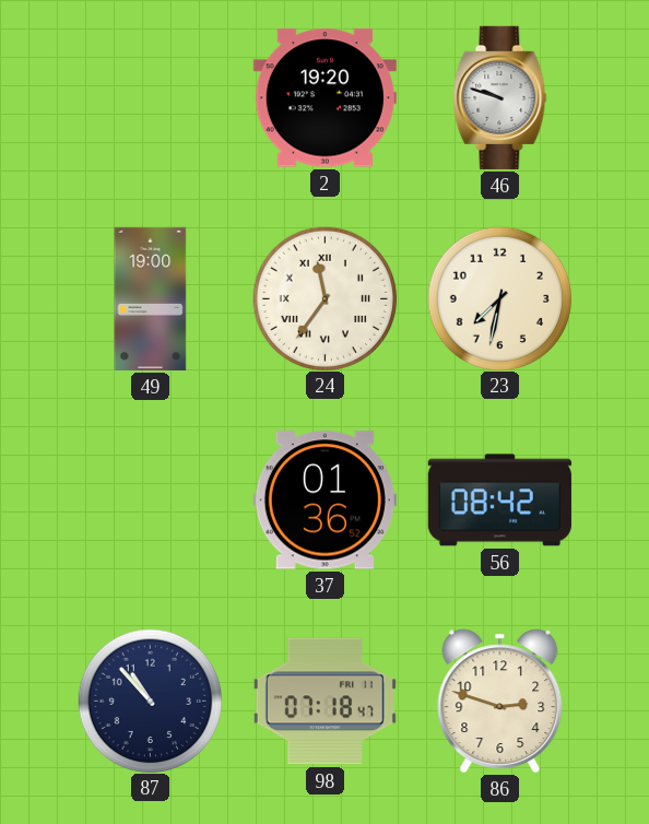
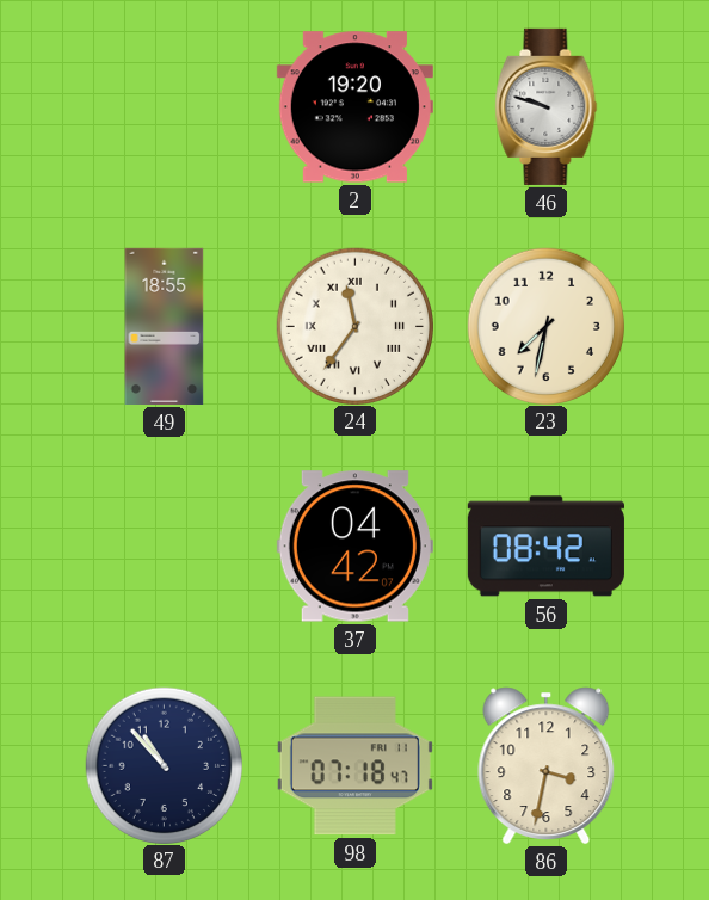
49: 19:00 -> 18:55
37: 01:36 -> 04:42
86: 2:48 -> 3:32
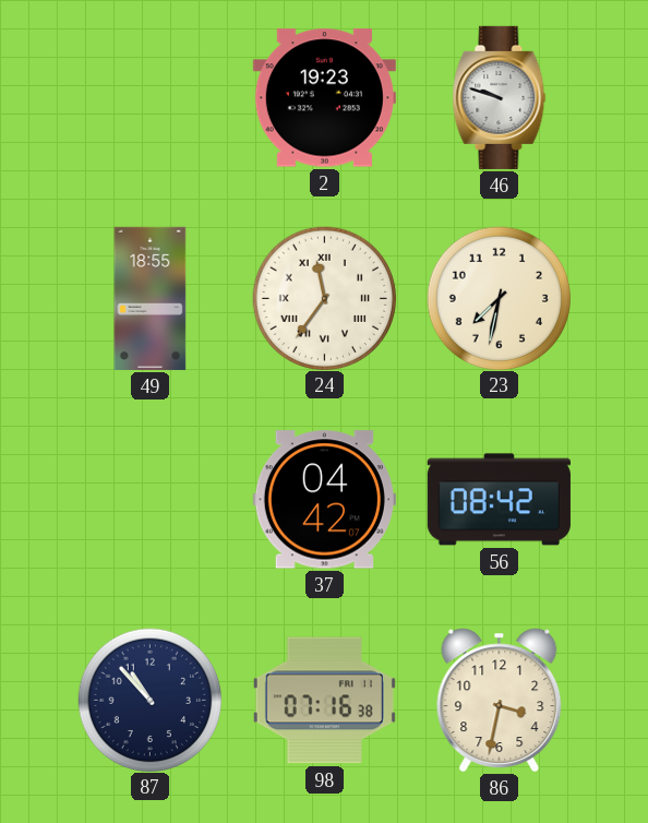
2: 19:20 -> 19:23
98: 07:18 -> 07:16
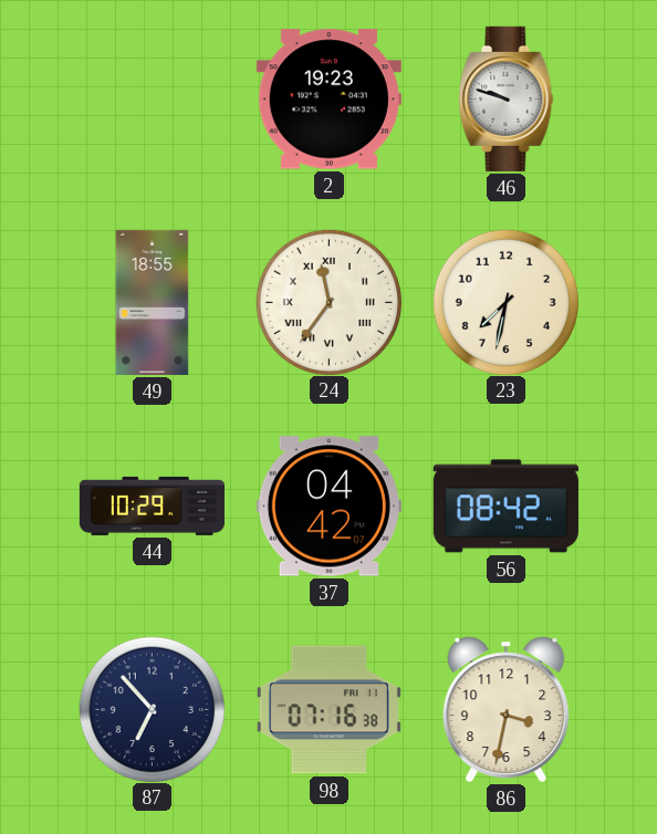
44: none -> 10:29
87: 10:53 -> 6:53
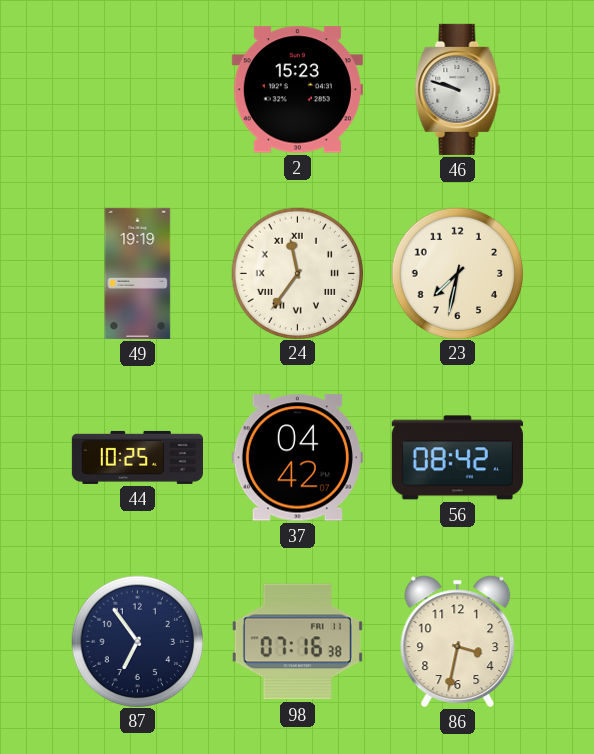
2: 19:23 -> 15:23
49: 18:55 -> 19:19
44: 10:29 -> 10:25
87: 6:53 -> 6:54
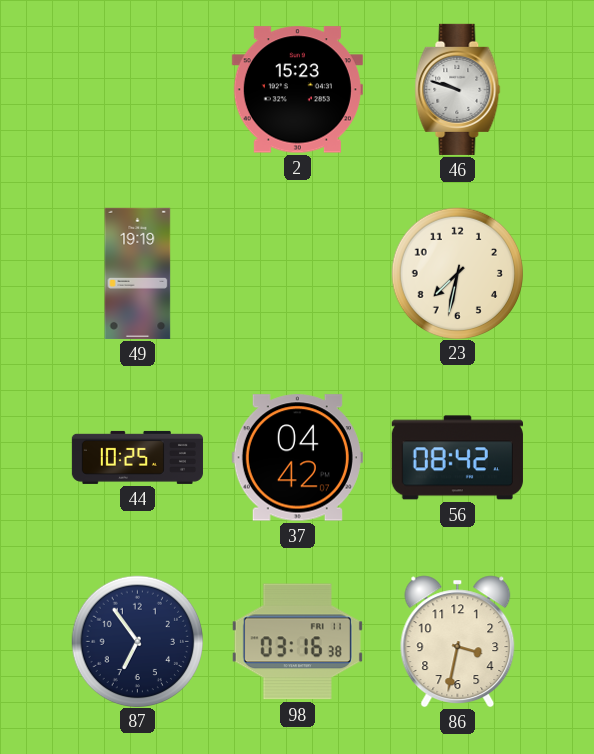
24: 11:36 -> none
98: 07:16 -> 03:16
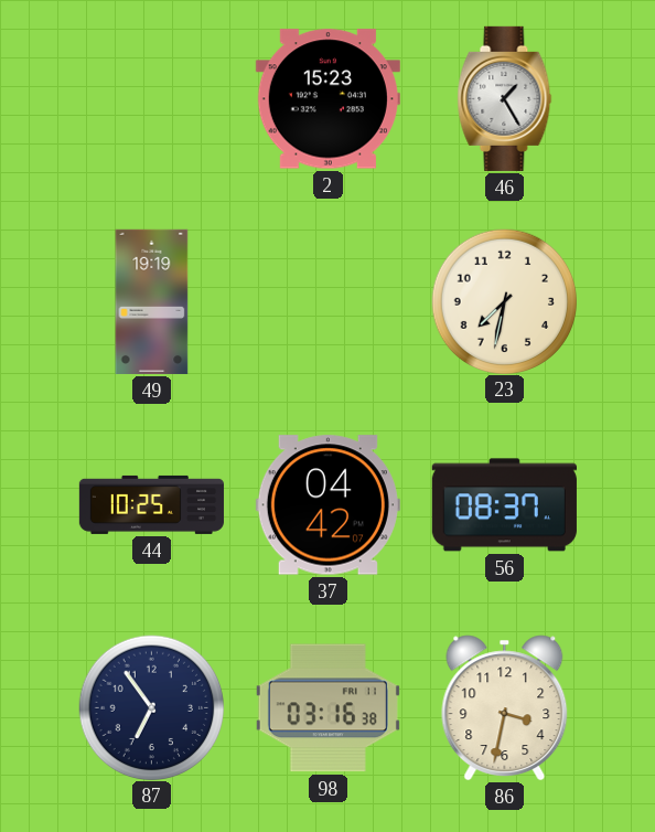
46: 9:48 -> 1:25
56: 08:42 -> 08:37
